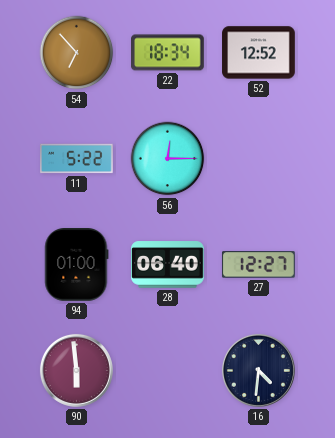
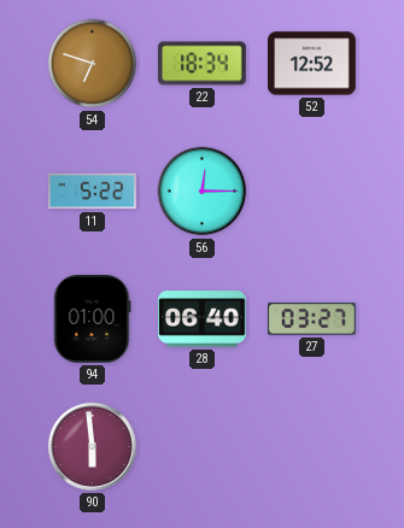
54: 6:53 -> 6:48
27: 12:27 -> 03:27
16: 4:31 -> none
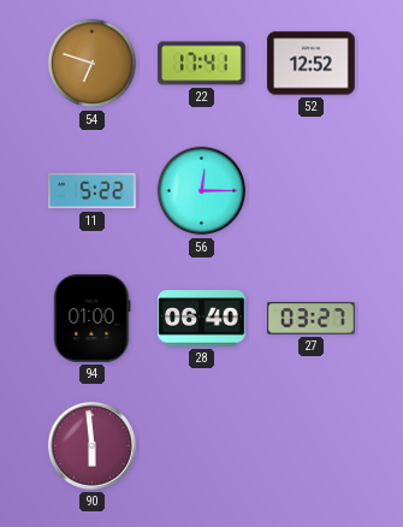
22: 18:34 -> 17:41
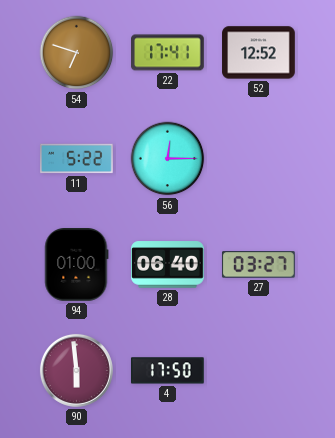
4: none -> 17:50
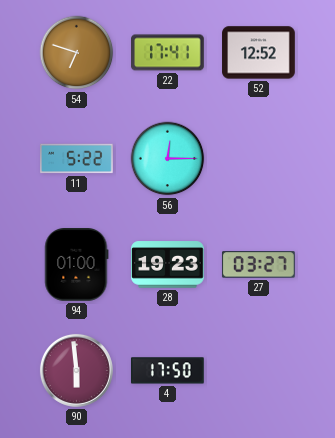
28: 06:40 -> 19:23
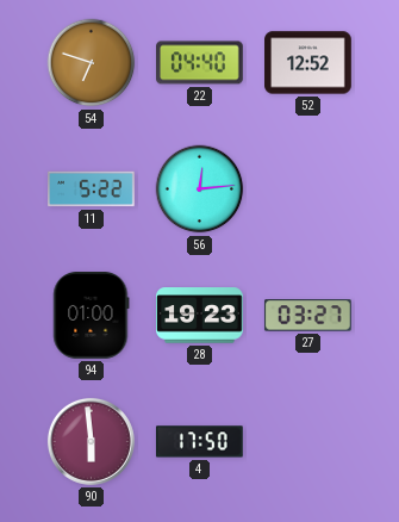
22: 17:41 -> 04:40
56: 12:15 -> 12:14
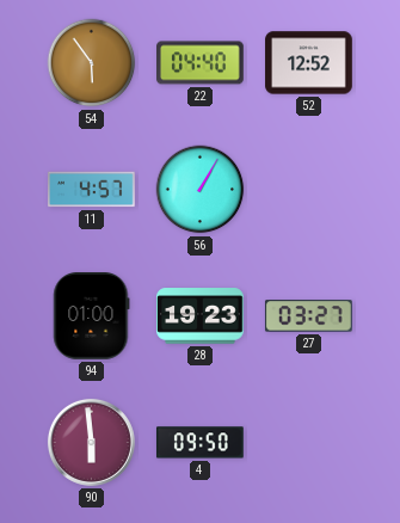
54: 6:48 -> 5:54
11: 5:22 -> 4:57
56: 12:14 -> 1:05
4: 17:50 -> 09:50
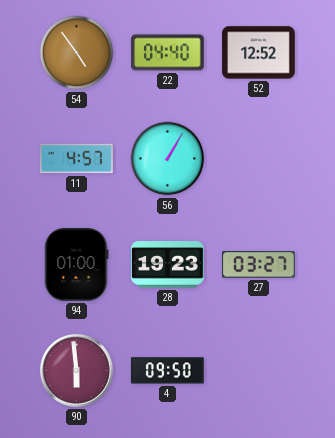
54: 5:54 -> 4:54
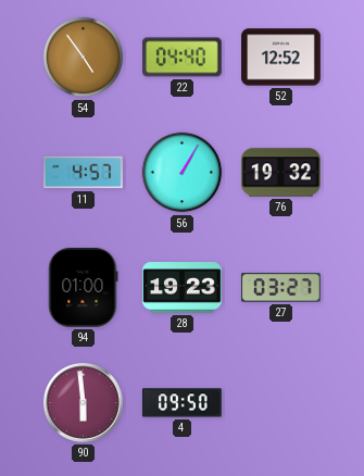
76: none -> 19:32
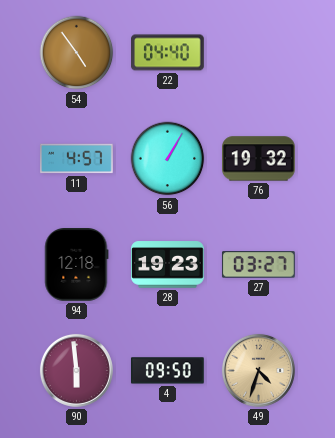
52: 12:52 -> none
94: 01:00 -> 12:18
49: none -> 4:33
